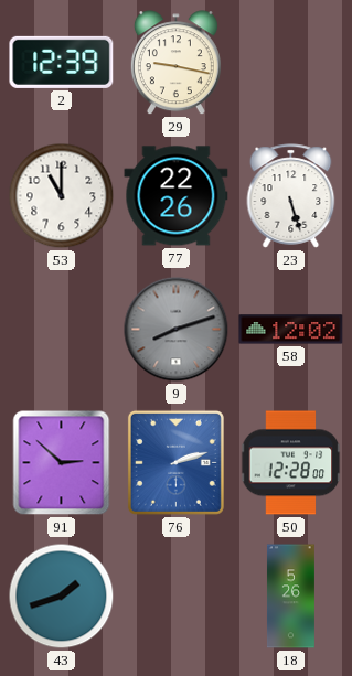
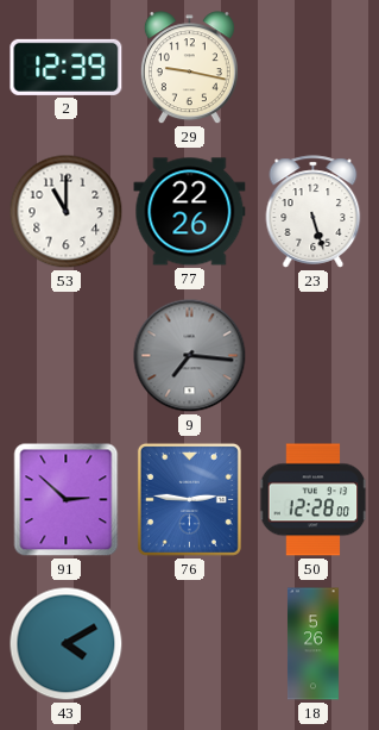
9: 8:12 -> 7:16
58: 12:02 -> none
76: 2:12 -> 2:46
43: 1:42 -> 4:10
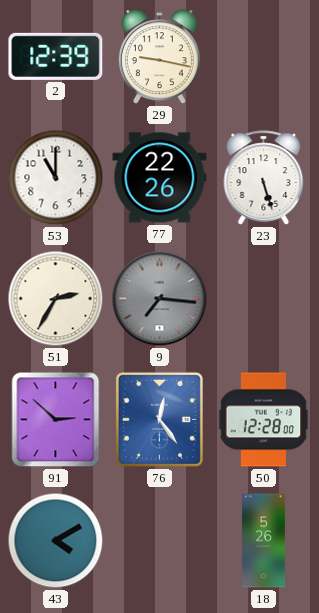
51: none -> 2:35
76: 2:46 -> 12:24
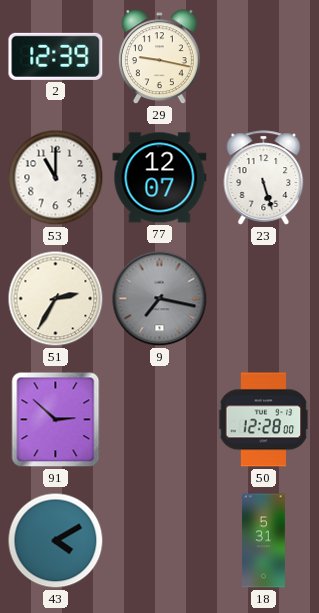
77: 22:26 -> 12:07
9: 7:16 -> 7:17
76: 12:24 -> none
18: 5:26 -> 5:31
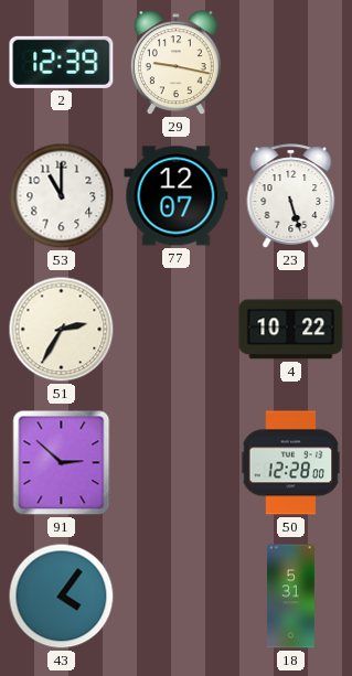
9: 7:17 -> none
4: none -> 10:22
43: 4:10 -> 4:06
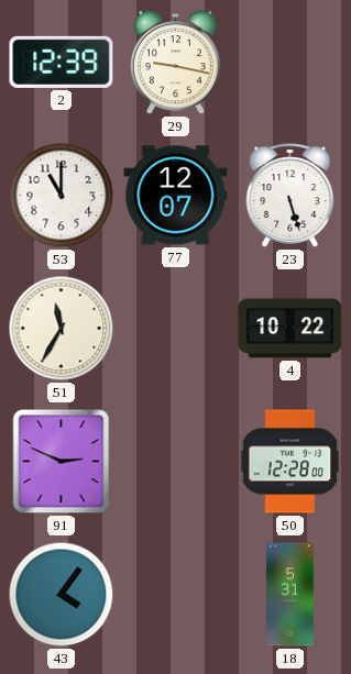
51: 2:35 -> 11:35
91: 2:52 -> 2:49
